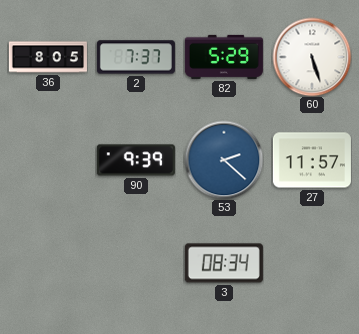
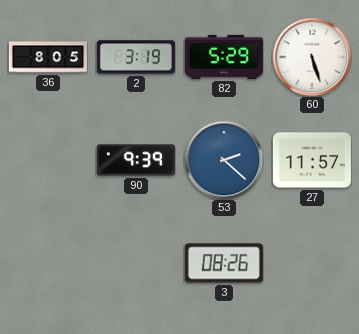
2: 7:37 -> 3:19
3: 08:34 -> 08:26
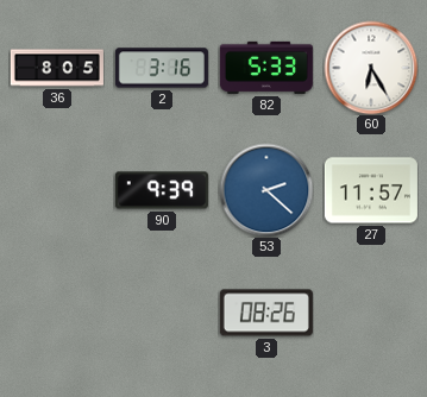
2: 3:19 -> 3:16
82: 5:29 -> 5:33
60: 5:27 -> 6:25
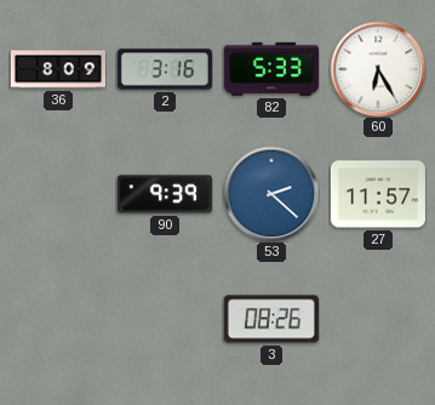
36: 8:05 -> 8:09
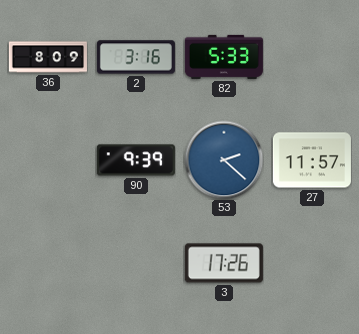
60: 6:25 -> none
3: 08:26 -> 17:26
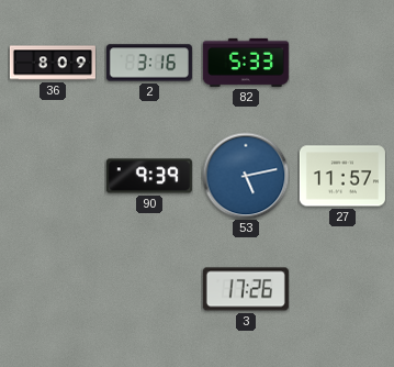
53: 2:22 -> 5:13
